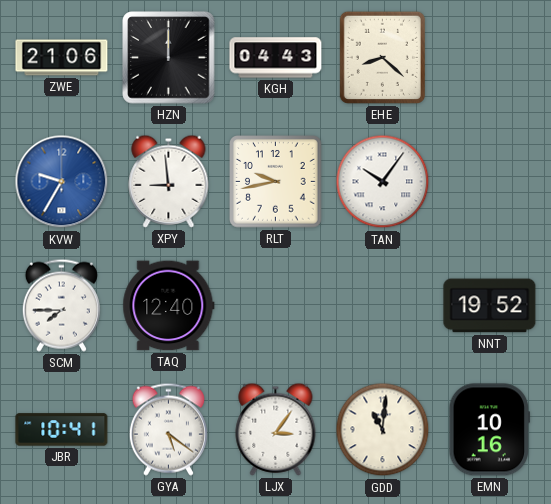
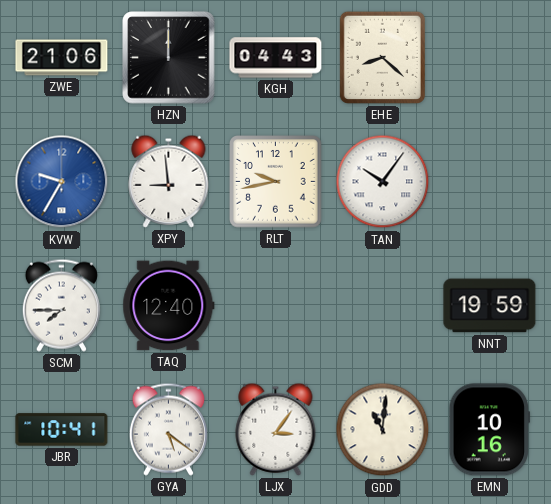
NNT: 19:52 -> 19:59
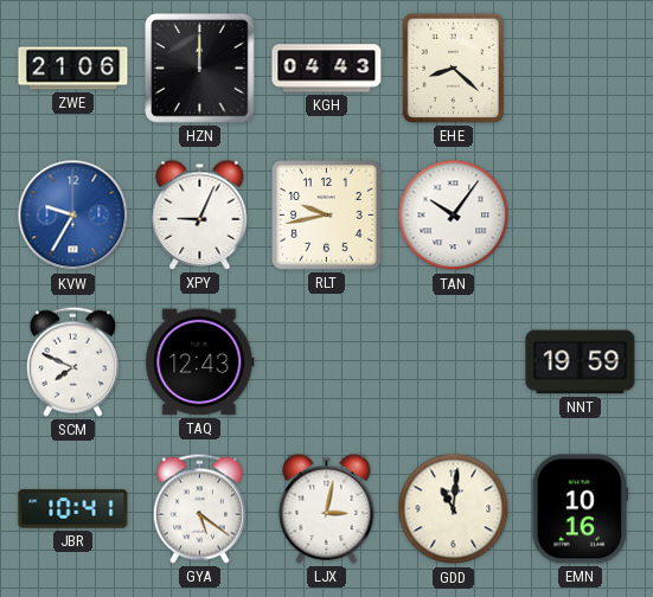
XPY: 8:59 -> 9:04
SCM: 7:45 -> 7:49
TAQ: 12:40 -> 12:43
LJX: 3:06 -> 3:02
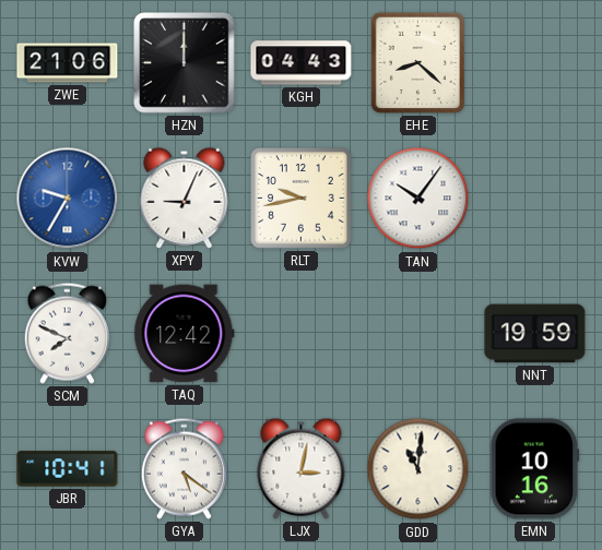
TAQ: 12:43 -> 12:42
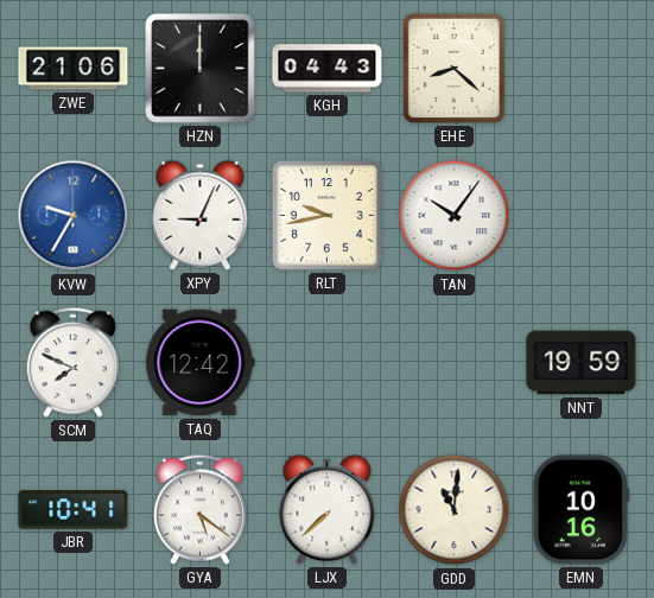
LJX: 3:02 -> 7:38
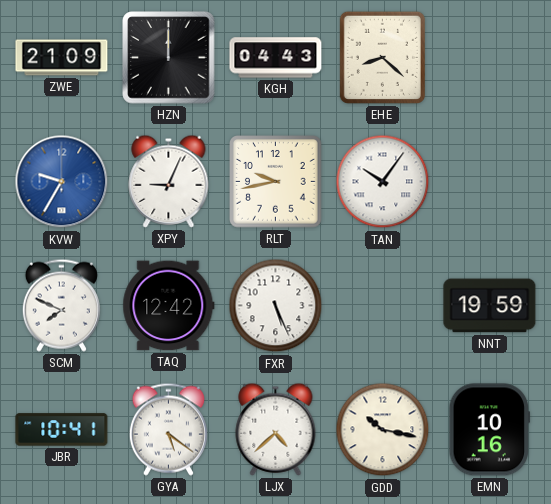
ZWE: 21:06 -> 21:09
FXR: none -> 5:26
LJX: 7:38 -> 4:38
GDD: 11:01 -> 10:17
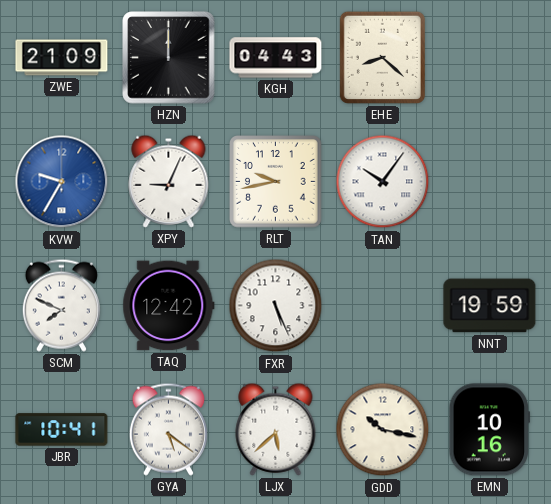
LJX: 4:38 -> 5:38
